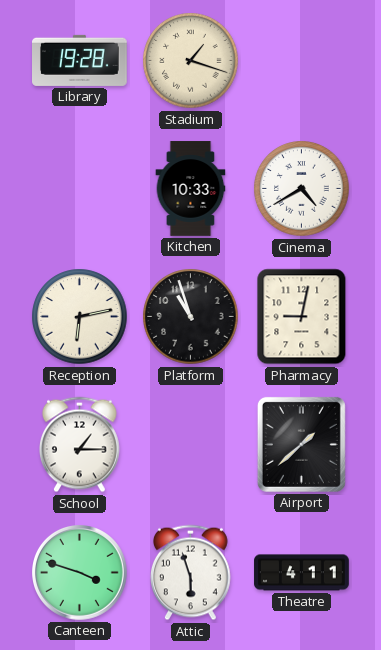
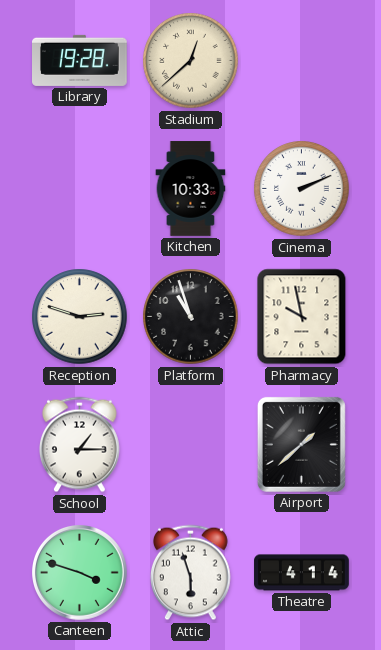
Stadium: 1:18 -> 12:38
Cinema: 4:40 -> 2:11
Reception: 6:13 -> 2:48
Pharmacy: 9:02 -> 9:58
Theatre: 4:11 -> 4:14
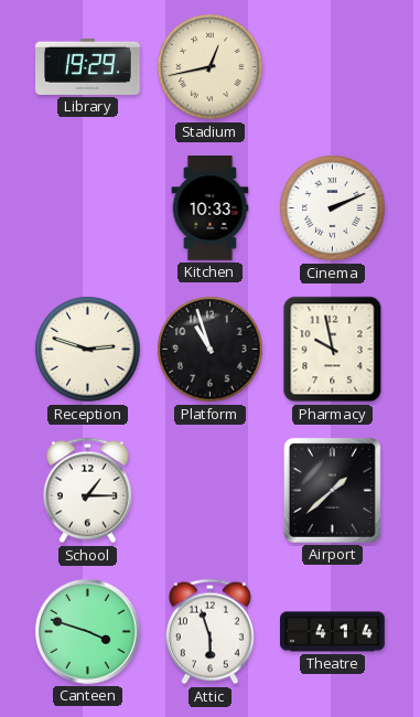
Library: 19:28 -> 19:29
Stadium: 12:38 -> 12:43
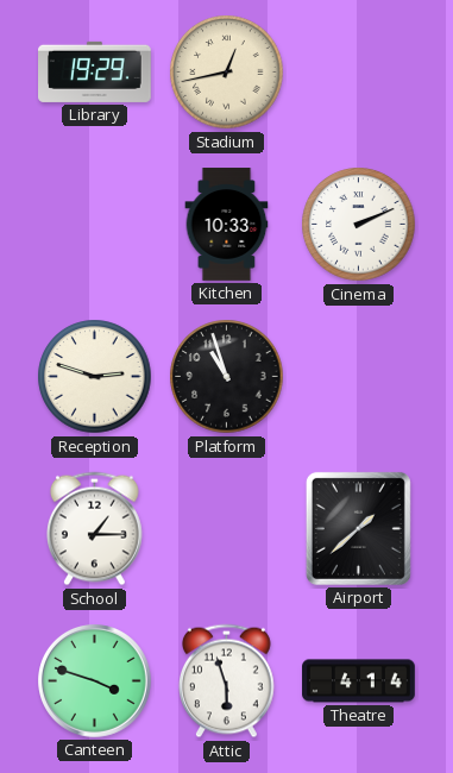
Pharmacy: 9:58 -> none
